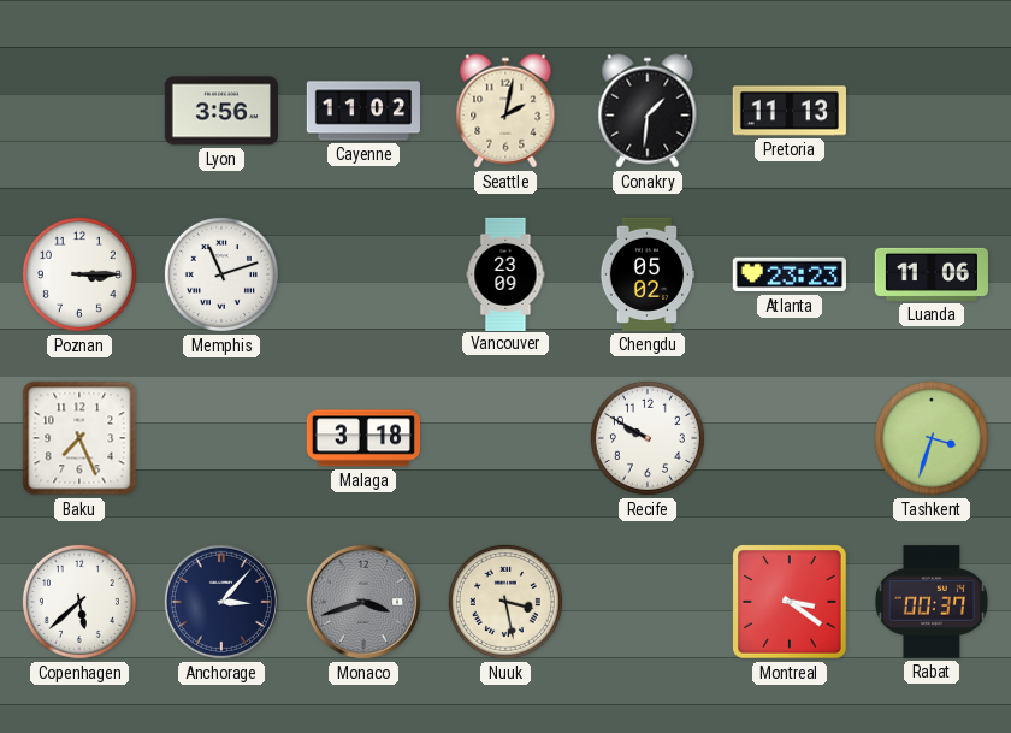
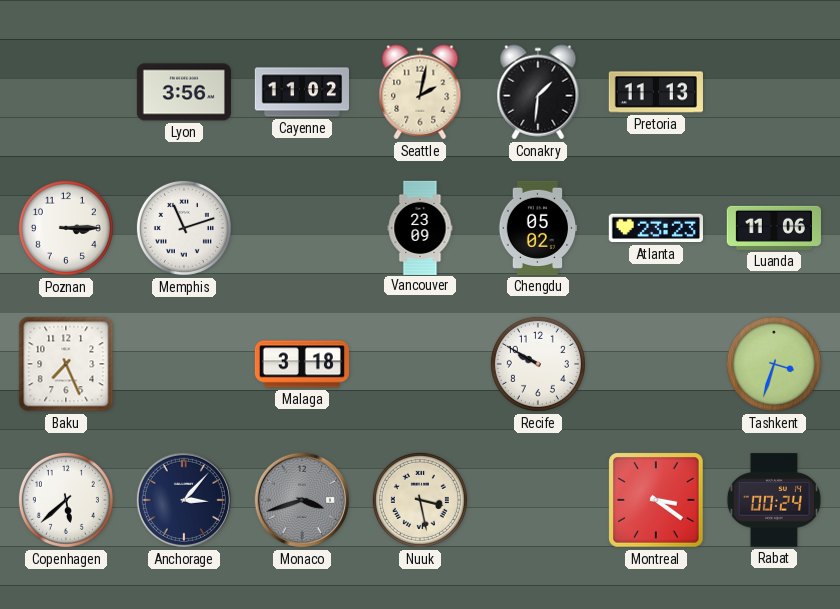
Rabat: 00:37 -> 00:24
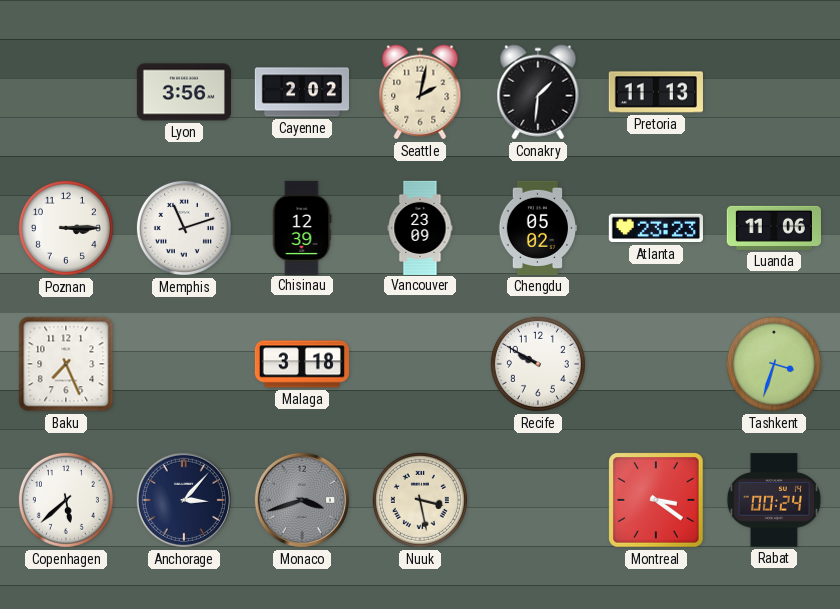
Cayenne: 11:02 -> 2:02
Chisinau: none -> 12:39
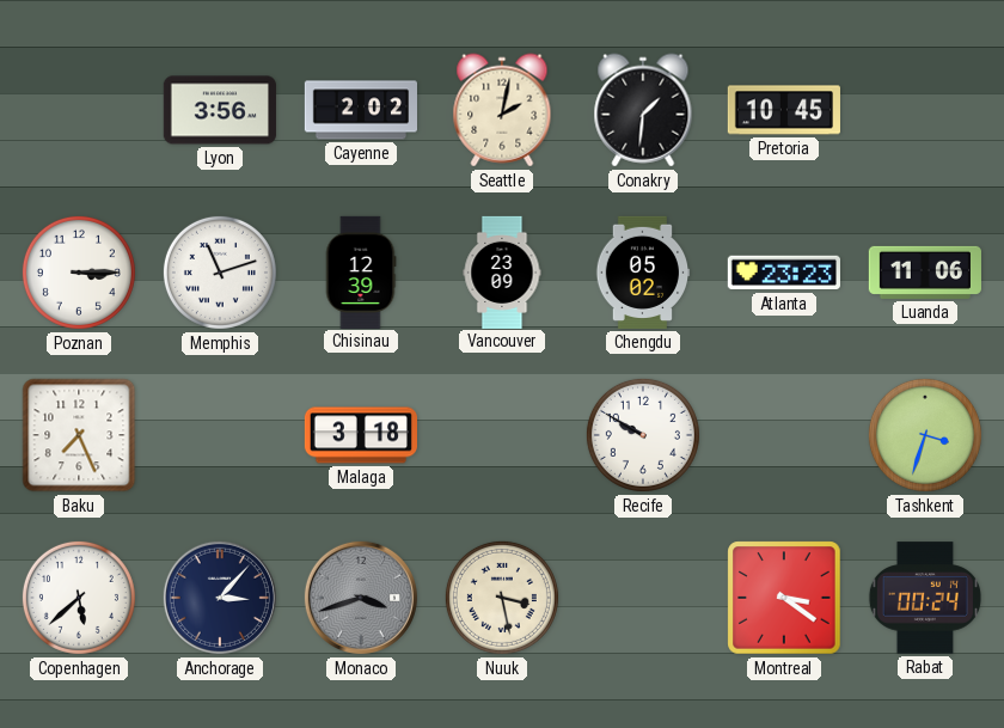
Pretoria: 11:13 -> 10:45
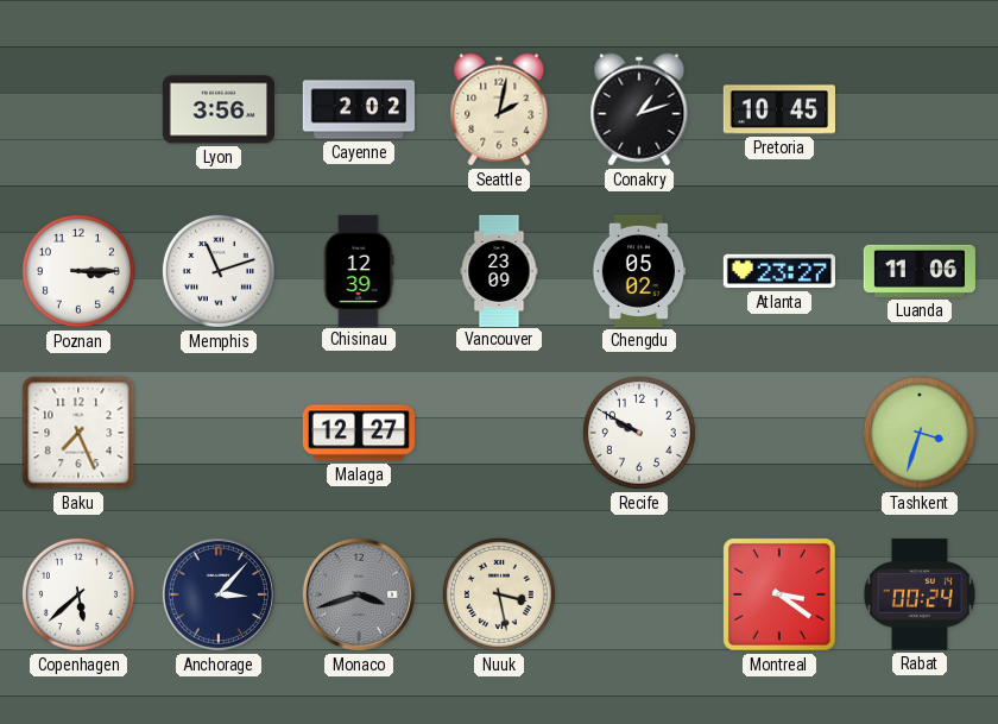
Conakry: 1:31 -> 1:12
Atlanta: 23:23 -> 23:27
Malaga: 3:18 -> 12:27
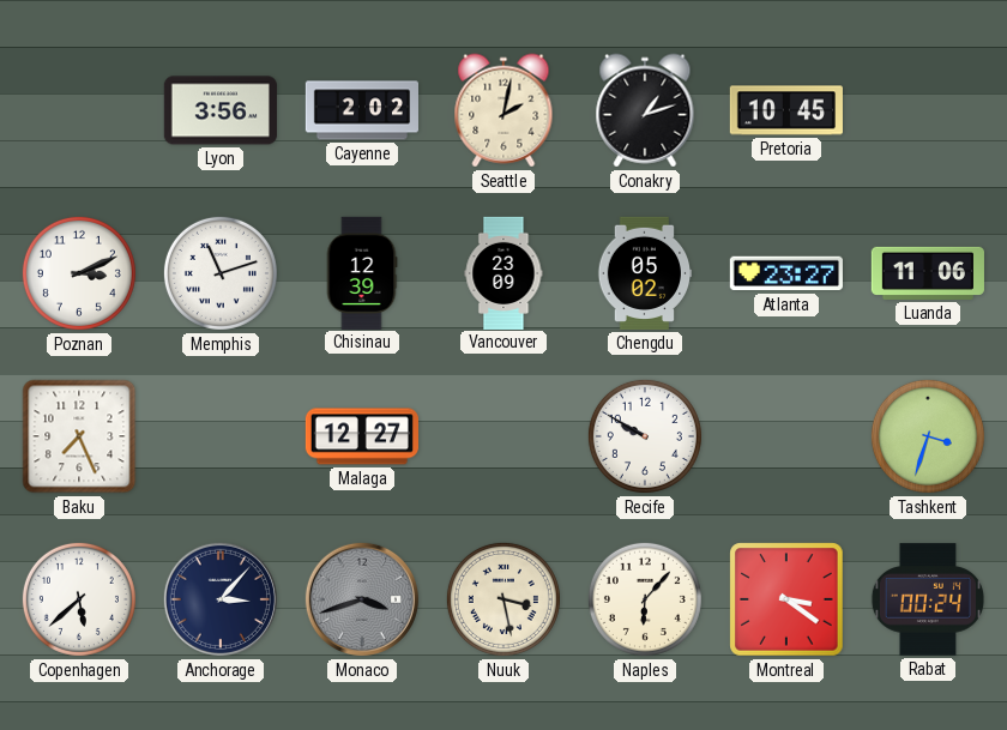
Poznan: 3:15 -> 3:11
Naples: none -> 6:07
